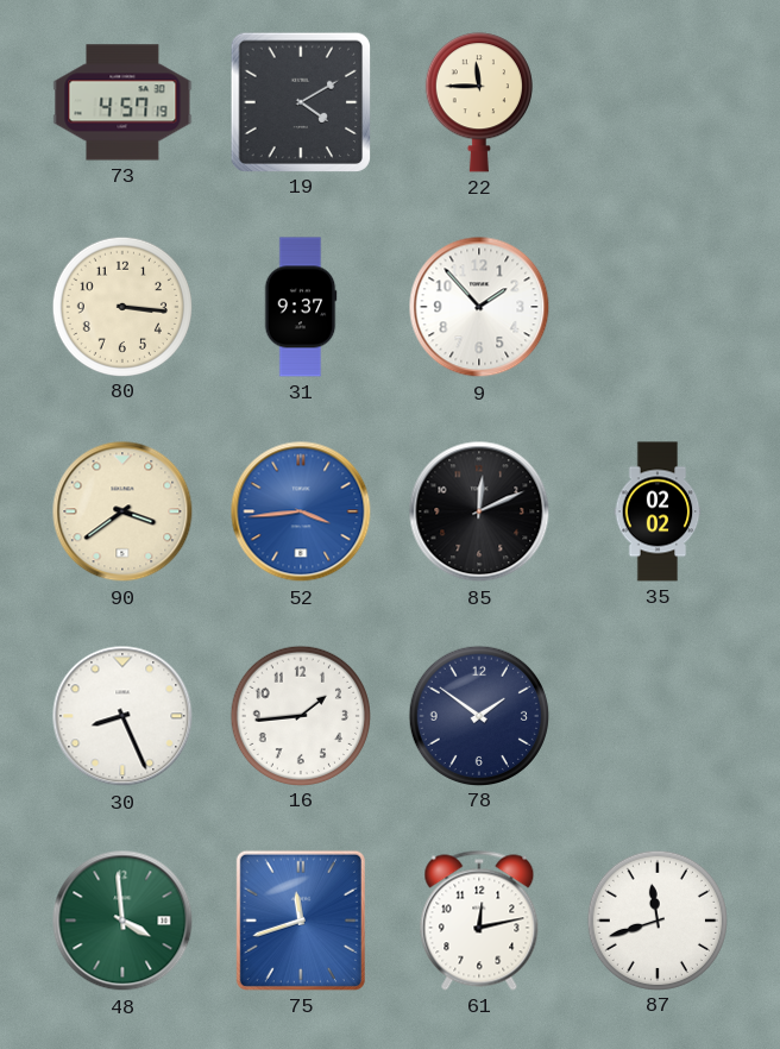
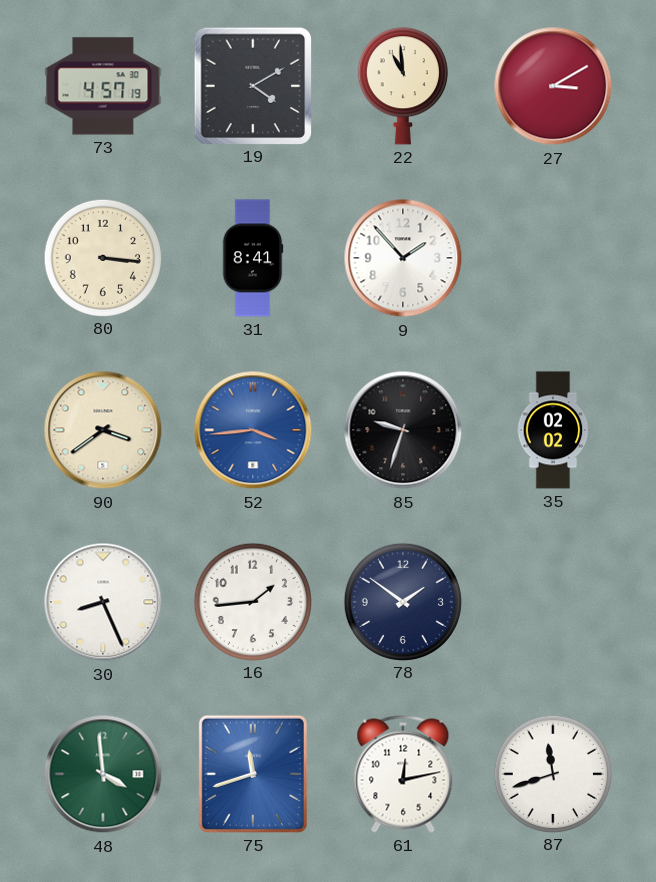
22: 11:45 -> 10:59
27: none -> 3:10
31: 9:37 -> 8:41
85: 12:11 -> 9:33
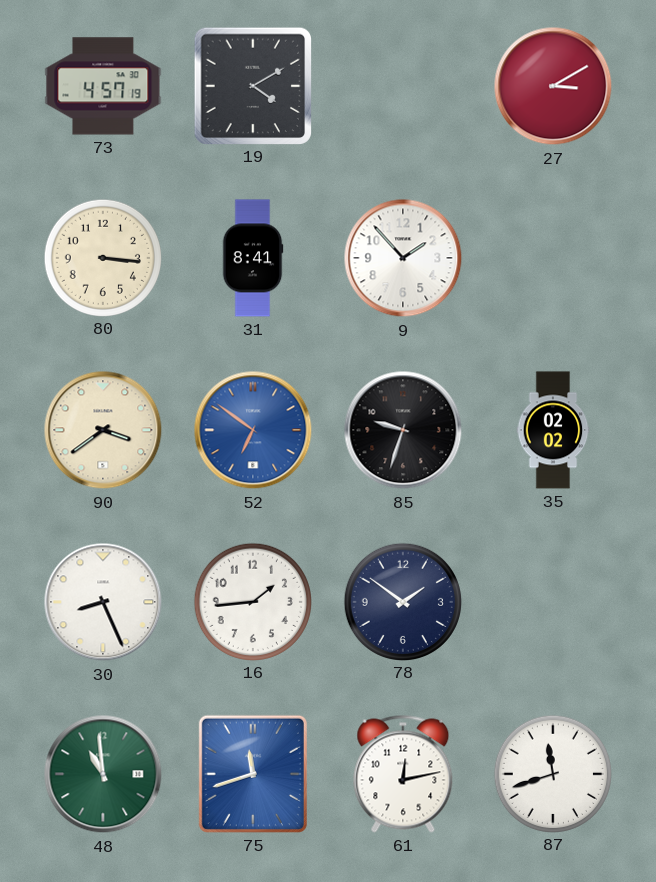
22: 10:59 -> none
52: 3:44 -> 6:51
48: 3:59 -> 10:59
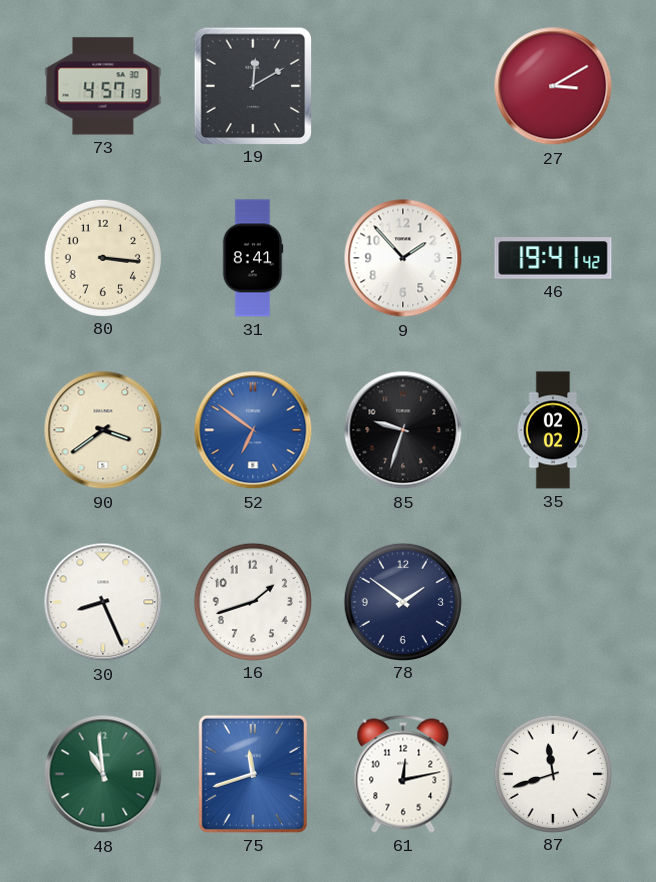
19: 4:10 -> 12:10
46: none -> 19:41
16: 1:44 -> 1:42
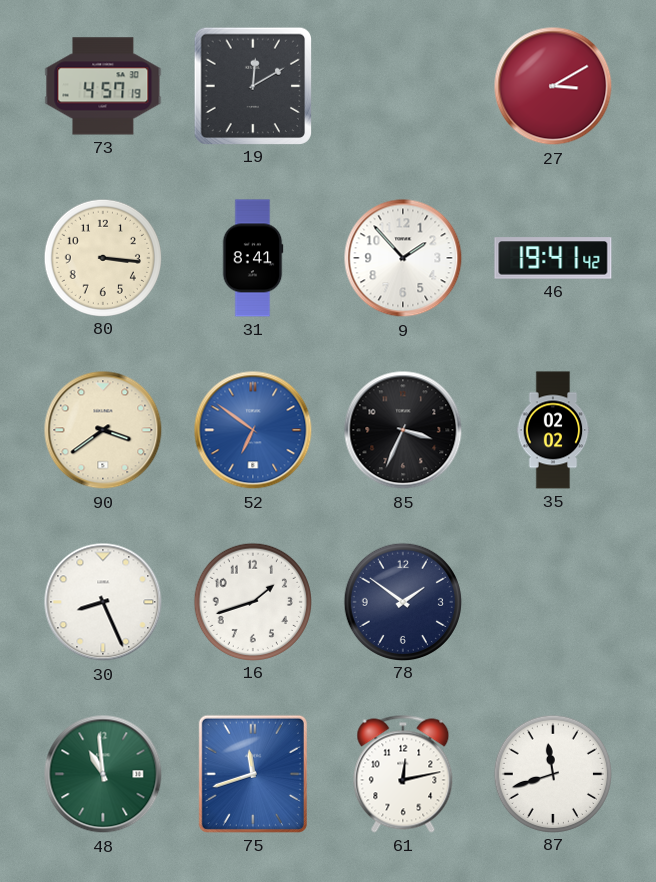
85: 9:33 -> 3:34
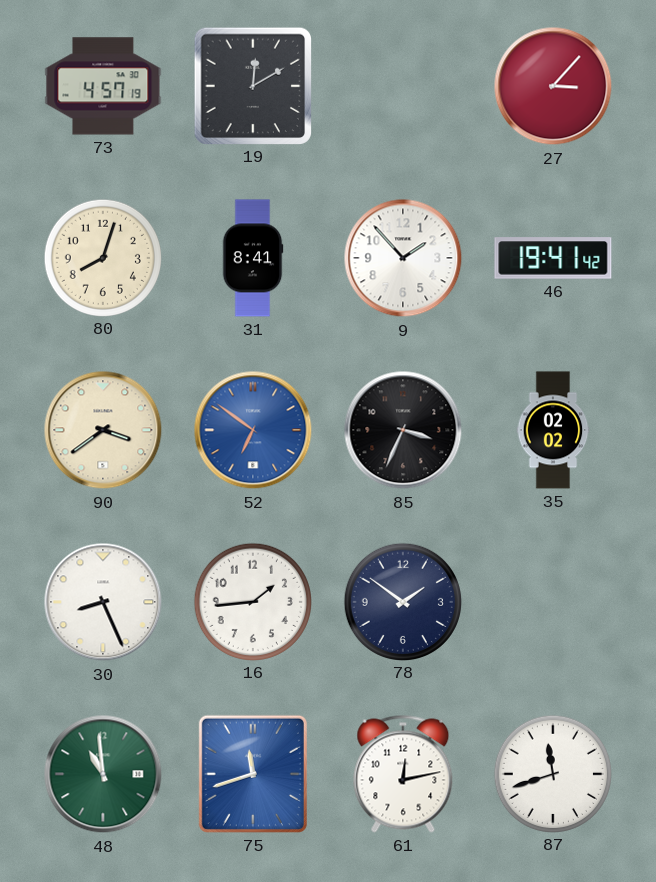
27: 3:10 -> 3:07
80: 3:16 -> 8:03
16: 1:42 -> 1:44
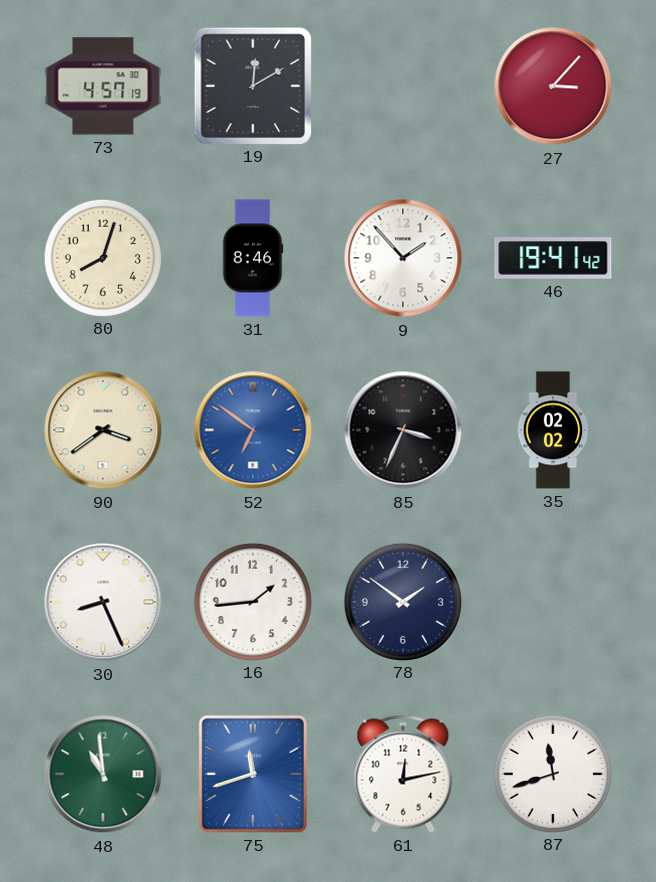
31: 8:41 -> 8:46
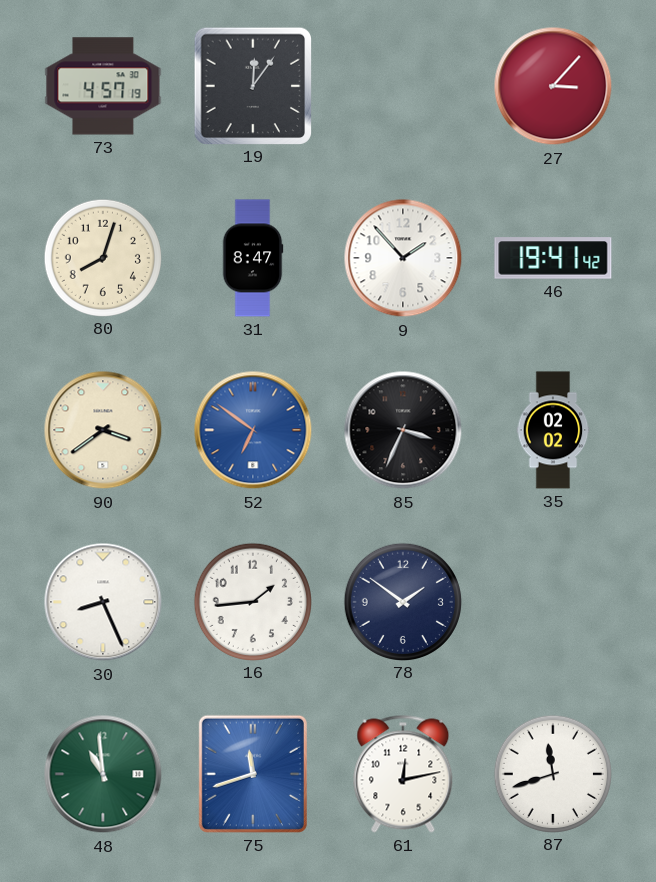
19: 12:10 -> 12:06
31: 8:46 -> 8:47
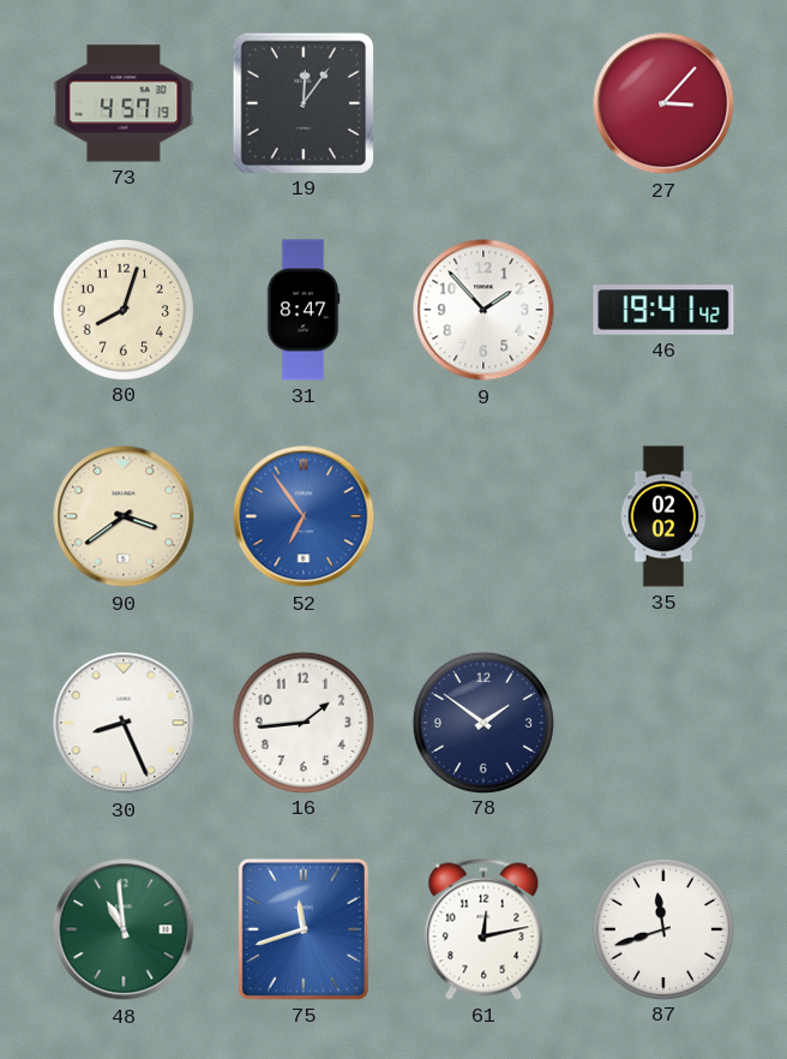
52: 6:51 -> 6:54
85: 3:34 -> none
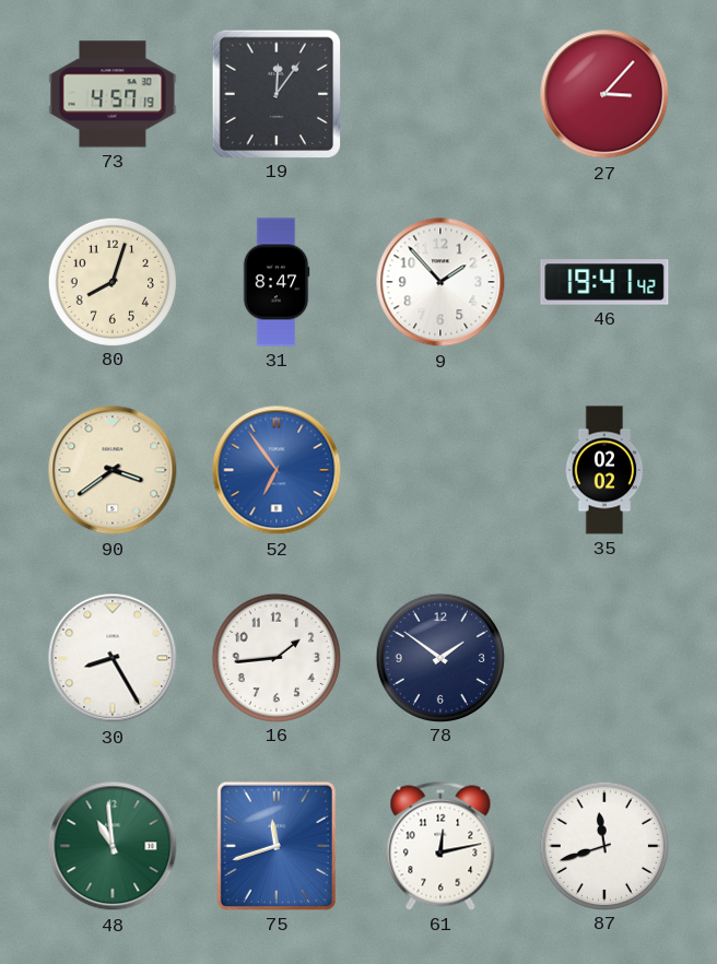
30: 8:26 -> 8:25
